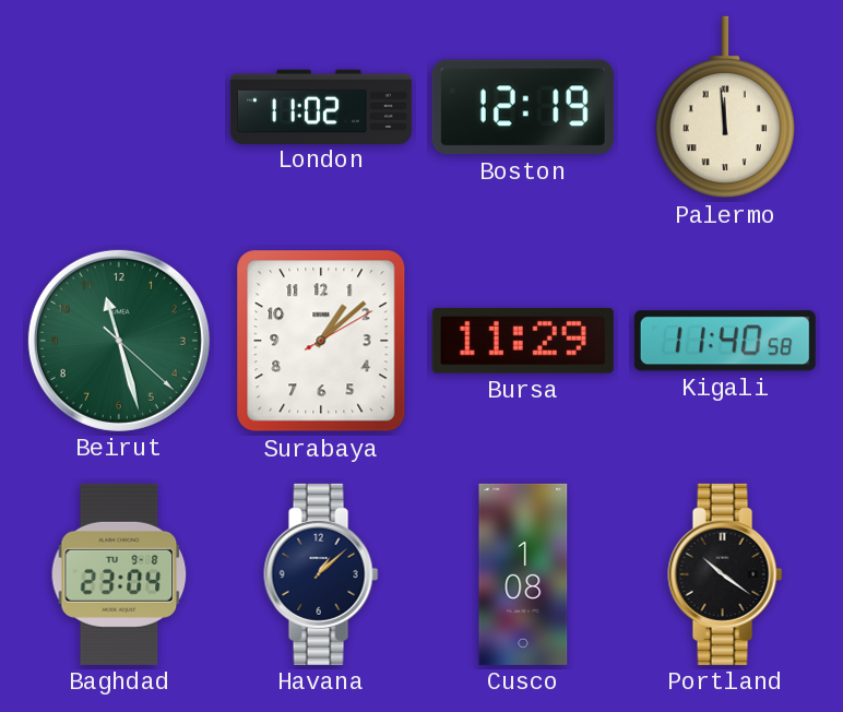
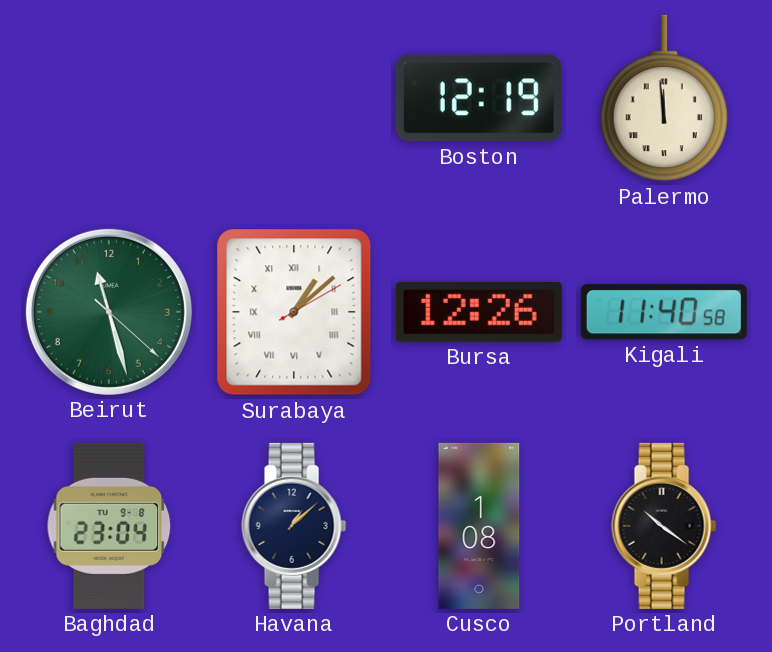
London: 11:02 -> none
Surabaya numerals: Arabic -> Roman
Bursa: 11:29 -> 12:26
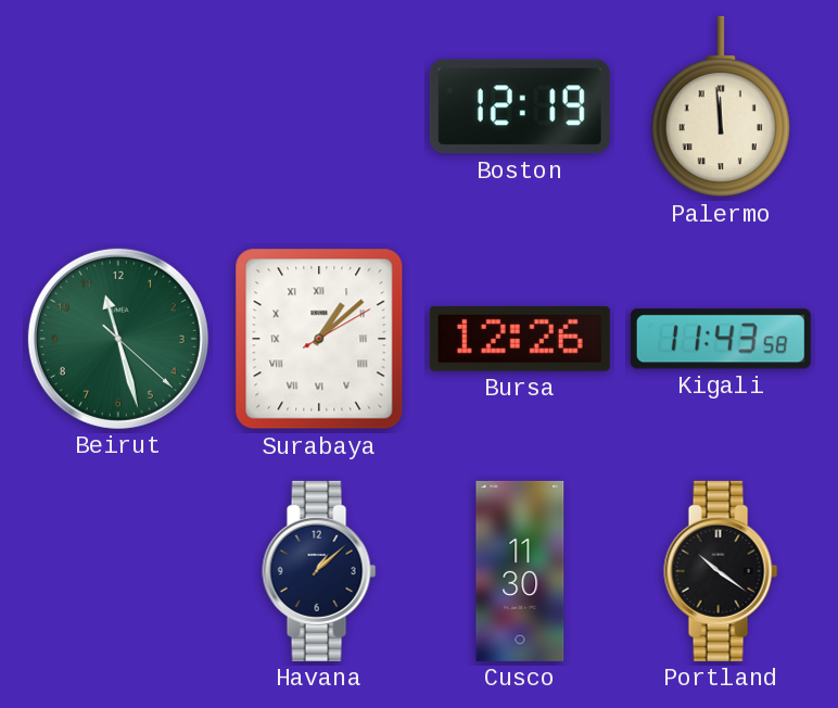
Kigali: 11:40 -> 11:43
Baghdad: 23:04 -> none
Cusco: 1:08 -> 11:30
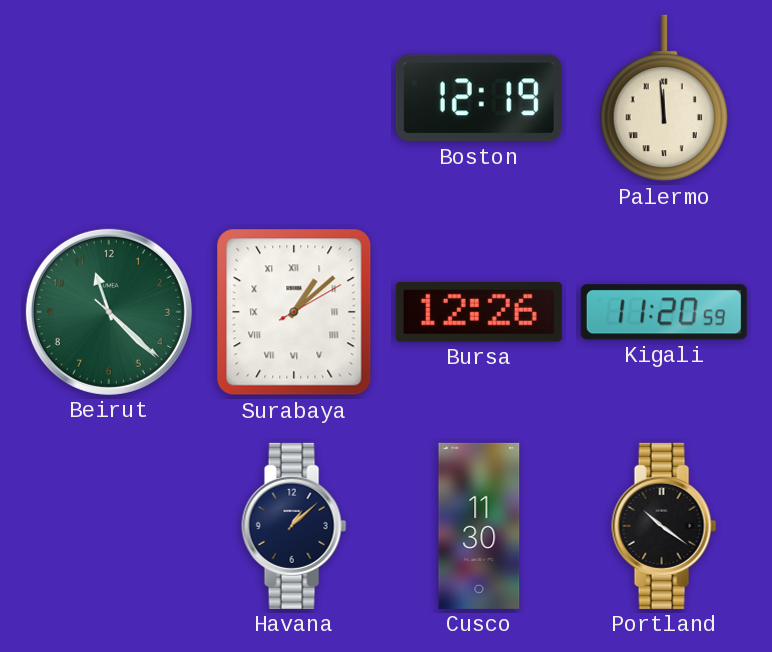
Beirut: 11:27 -> 11:22
Kigali: 11:43 -> 11:20
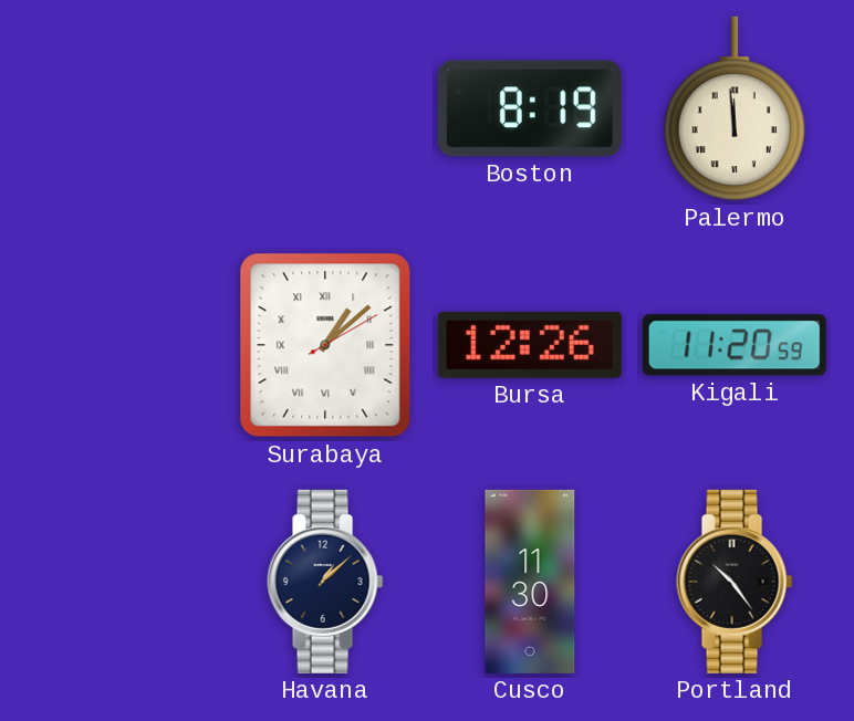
Boston: 12:19 -> 8:19
Beirut: 11:22 -> none
Portland: 10:21 -> 10:24
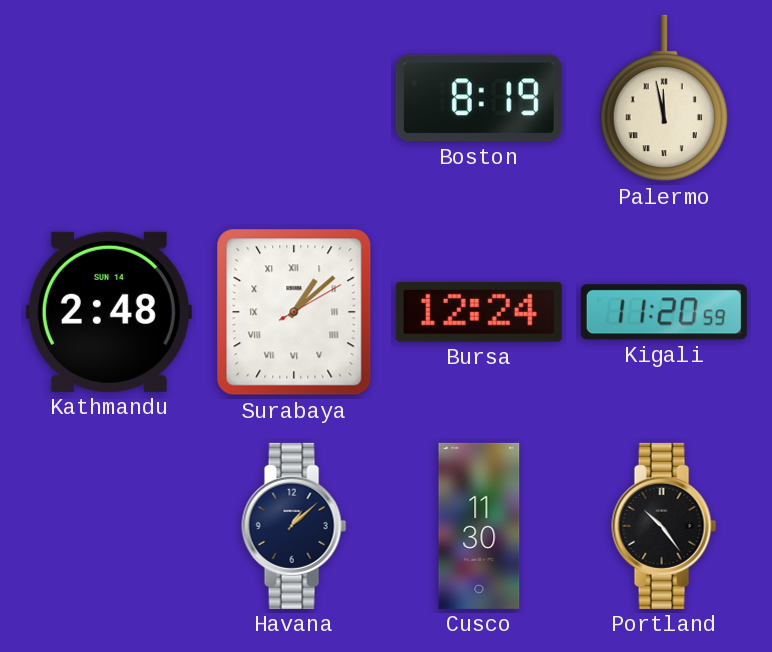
Palermo: 11:59 -> 11:58
Kathmandu: none -> 2:48
Bursa: 12:26 -> 12:24
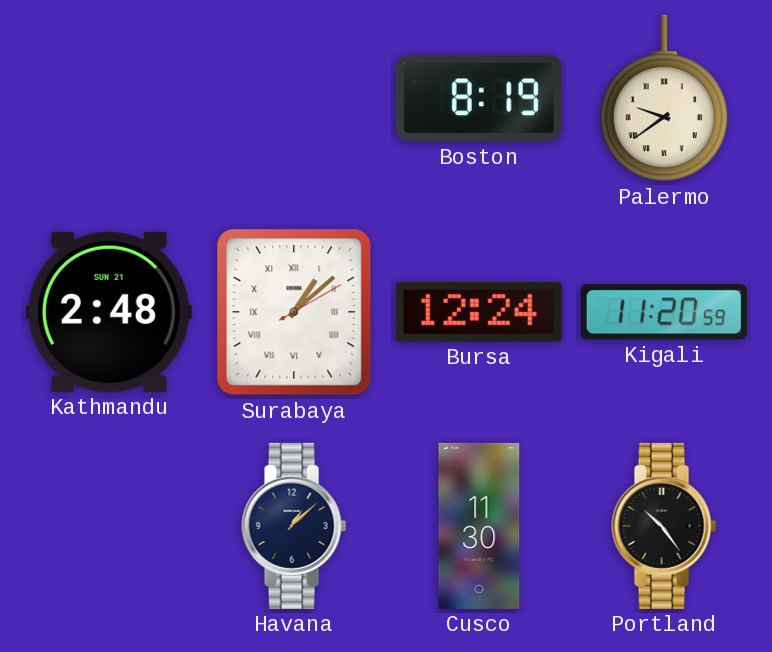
Palermo: 11:58 -> 9:39
Kathmandu date: SUN 14 -> SUN 21
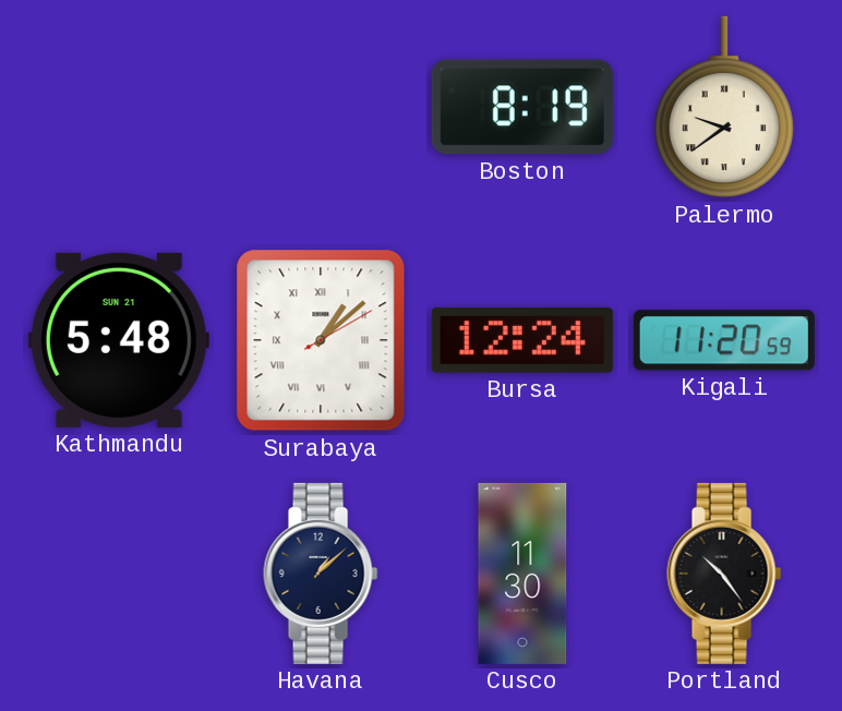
Kathmandu: 2:48 -> 5:48
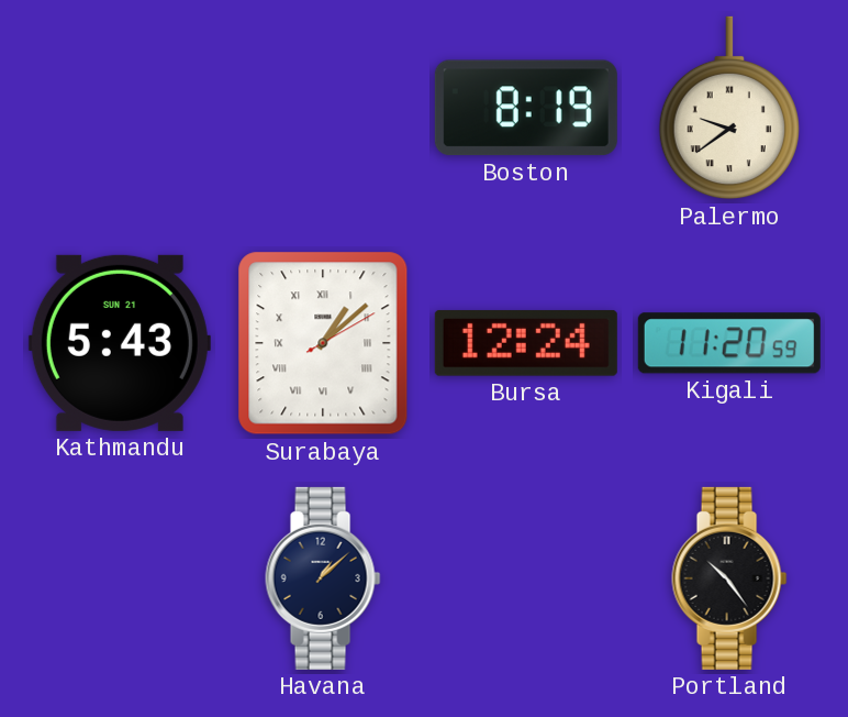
Kathmandu: 5:48 -> 5:43
Cusco: 11:30 -> none
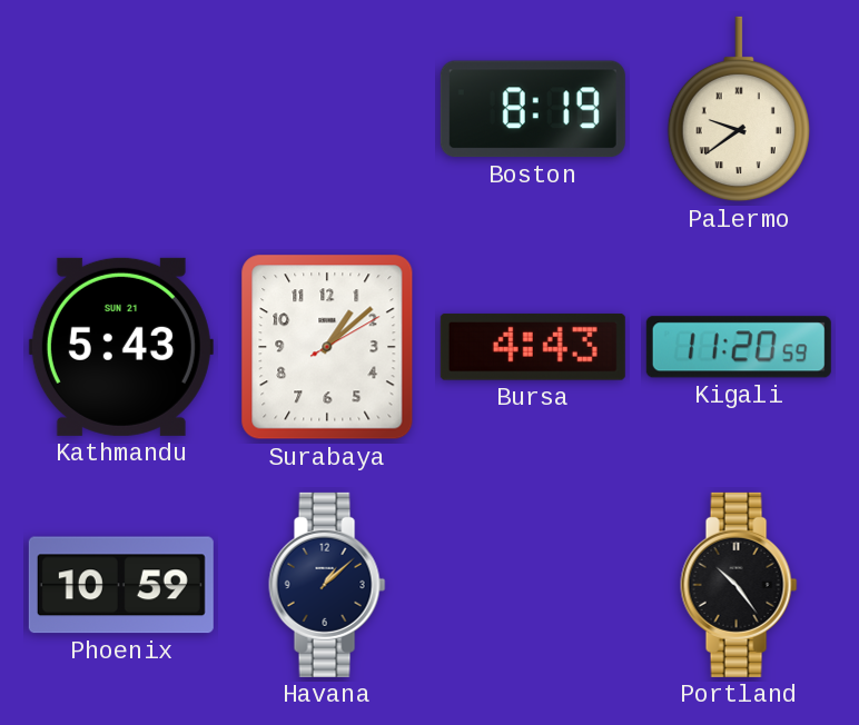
Surabaya numerals: Roman -> Arabic
Bursa: 12:24 -> 4:43
Phoenix: none -> 10:59
